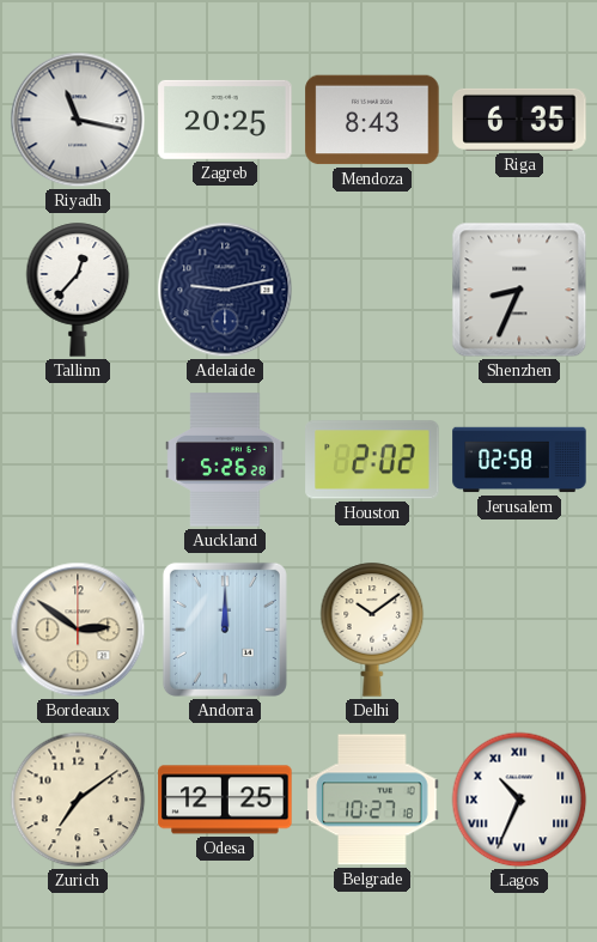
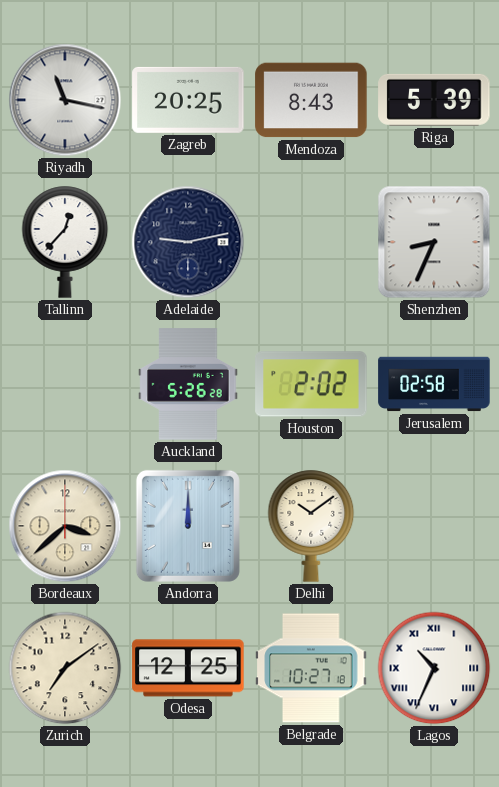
Riga: 6:35 -> 5:39
Bordeaux: 2:51 -> 3:38
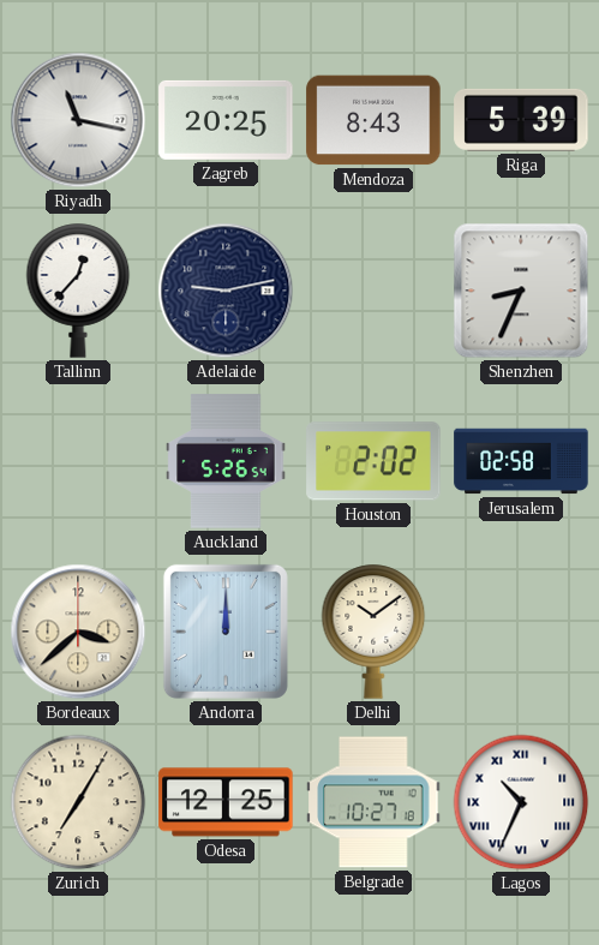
Auckland: 5:26:28 -> 5:26:54
Zurich: 7:09 -> 7:05
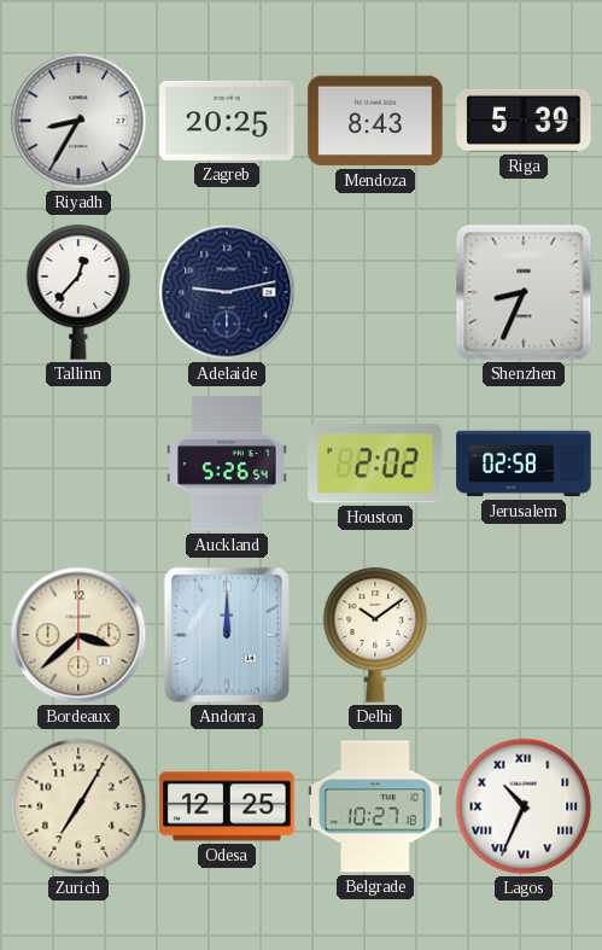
Riyadh: 11:17 -> 8:35
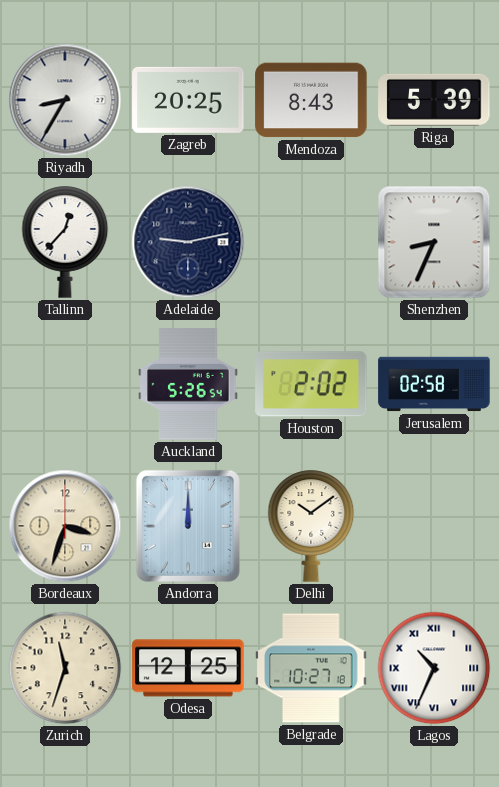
Bordeaux: 3:38 -> 3:33
Zurich: 7:05 -> 11:33
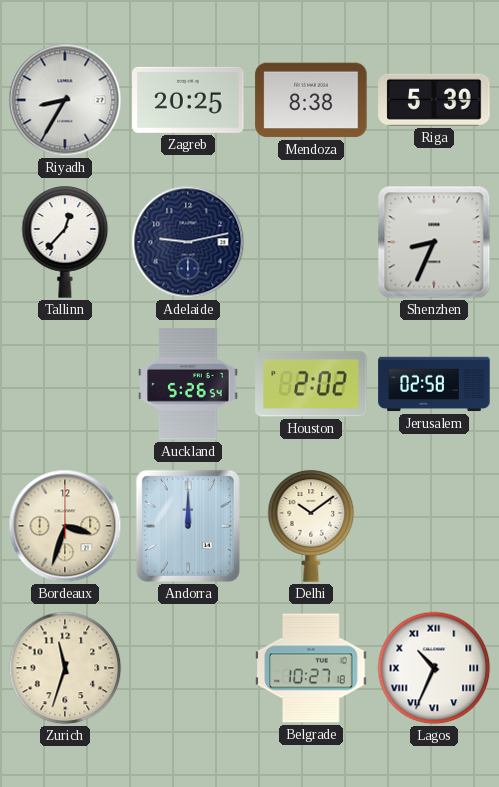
Mendoza: 8:43 -> 8:38
Odesa: 12:25 -> none
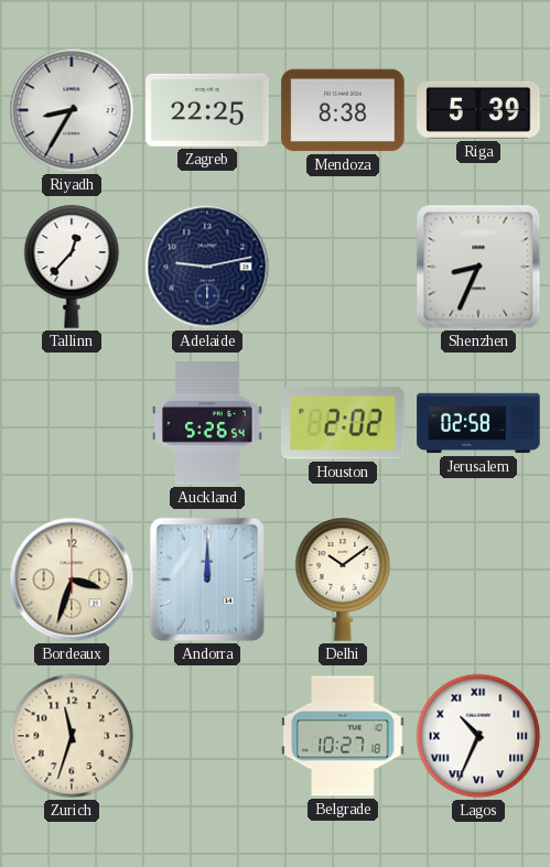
Zagreb: 20:25 -> 22:25
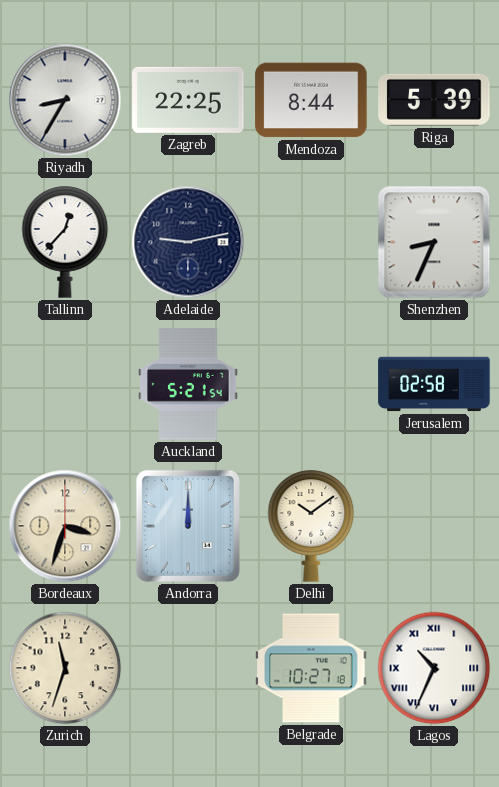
Mendoza: 8:38 -> 8:44
Auckland: 5:26 -> 5:21
Houston: 2:02 -> none
